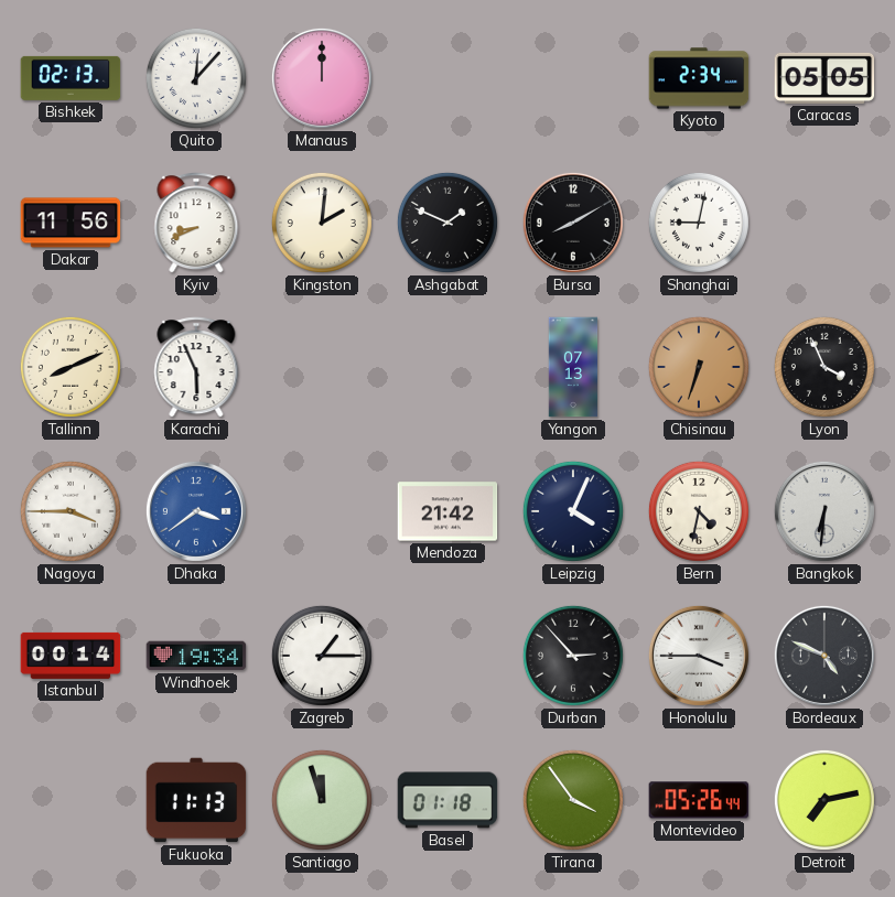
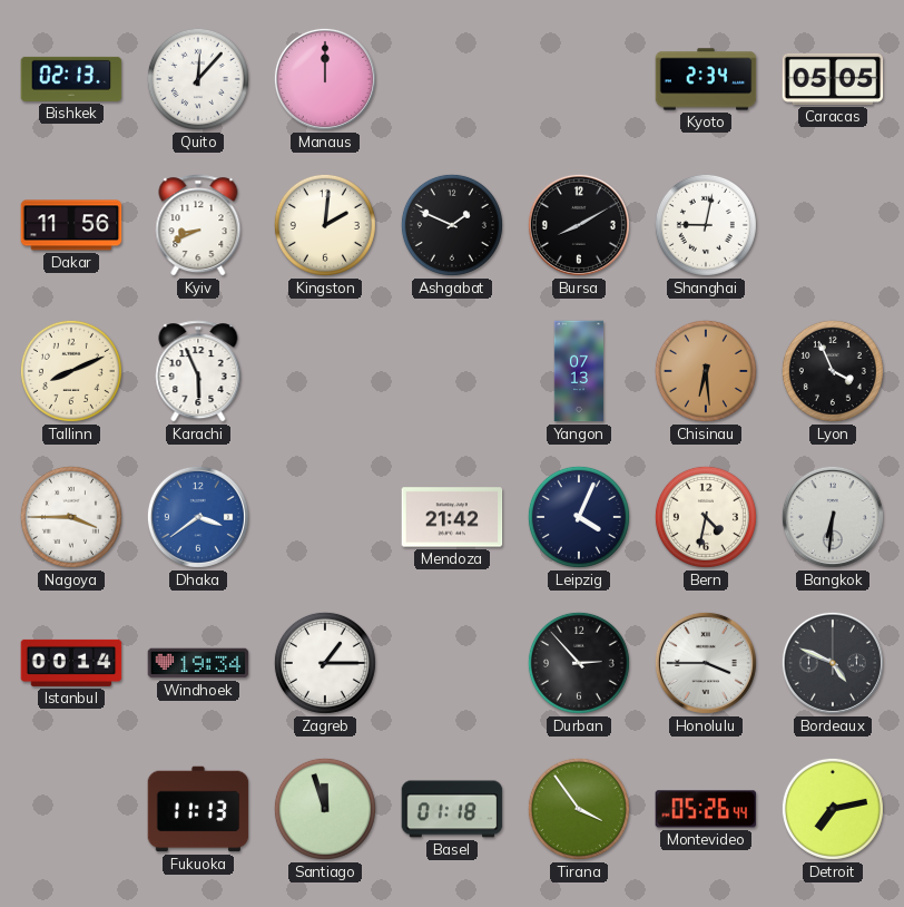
Chisinau: 6:33 -> 6:29
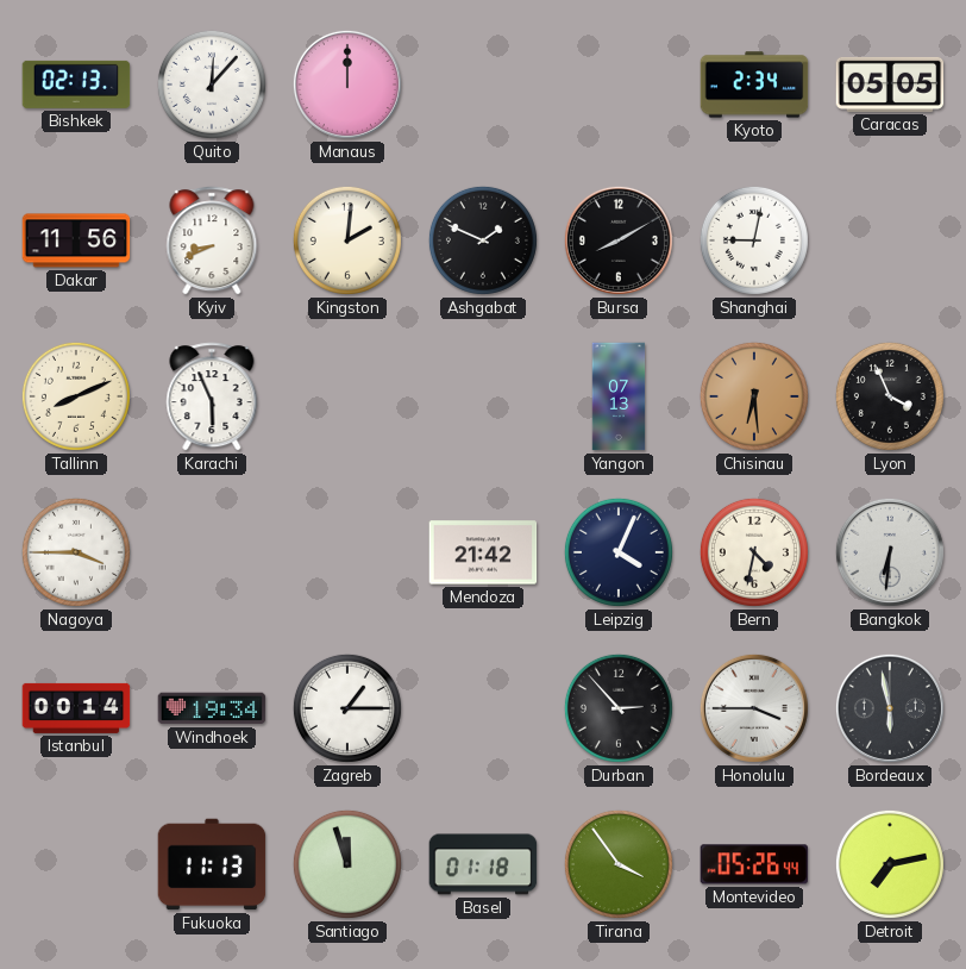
Dhaka: 3:39 -> none
Bordeaux: 4:49 -> 5:58
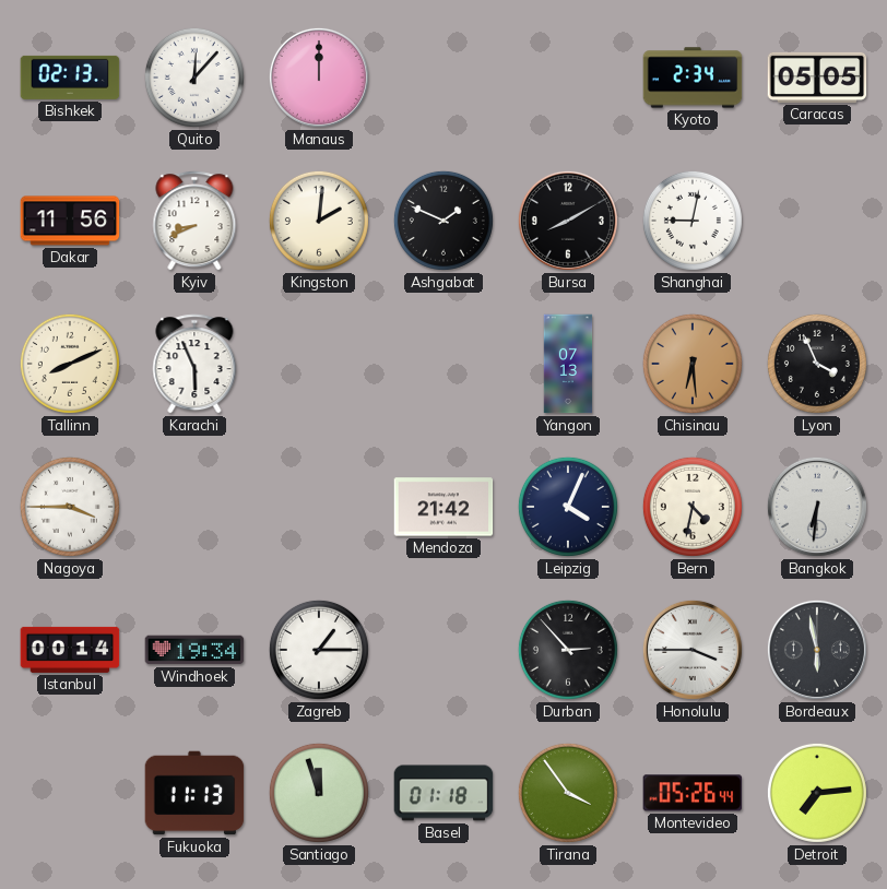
Detroit: 7:13 -> 7:14
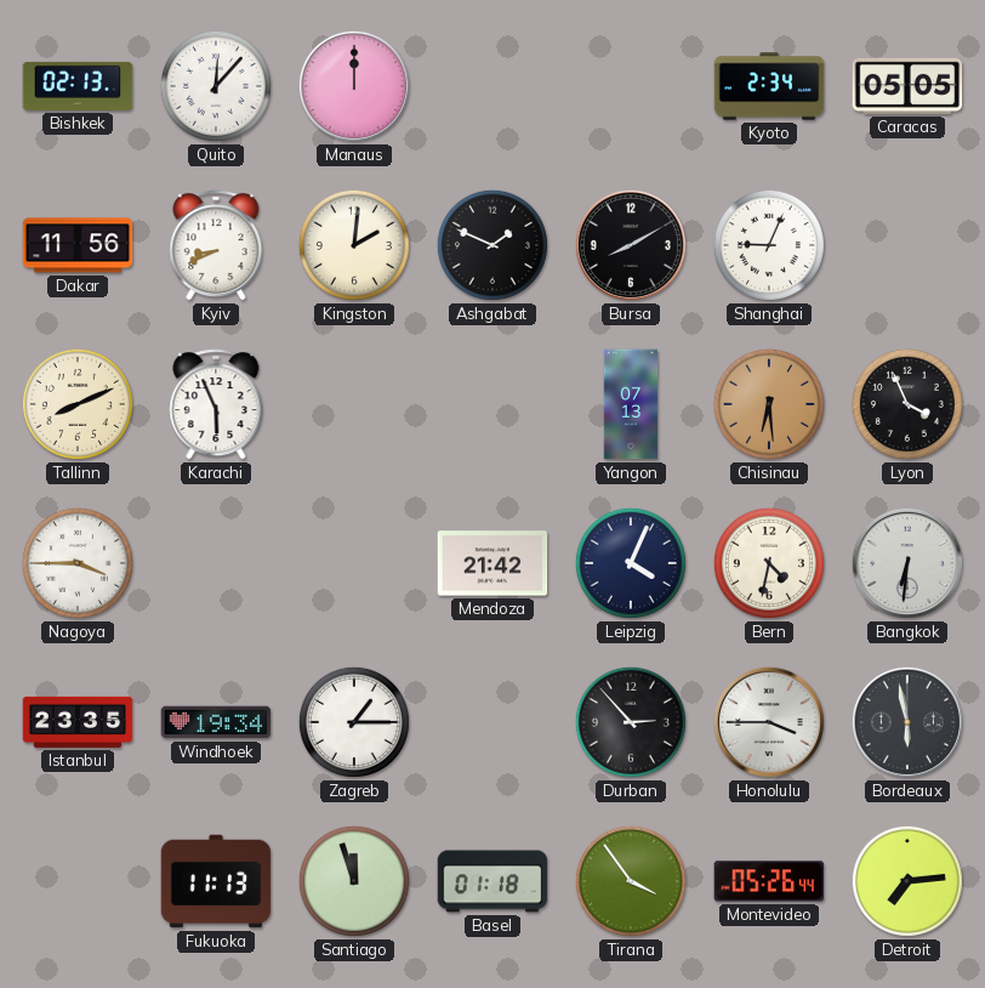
Shanghai: 9:02 -> 9:04
Istanbul: 00:14 -> 23:35
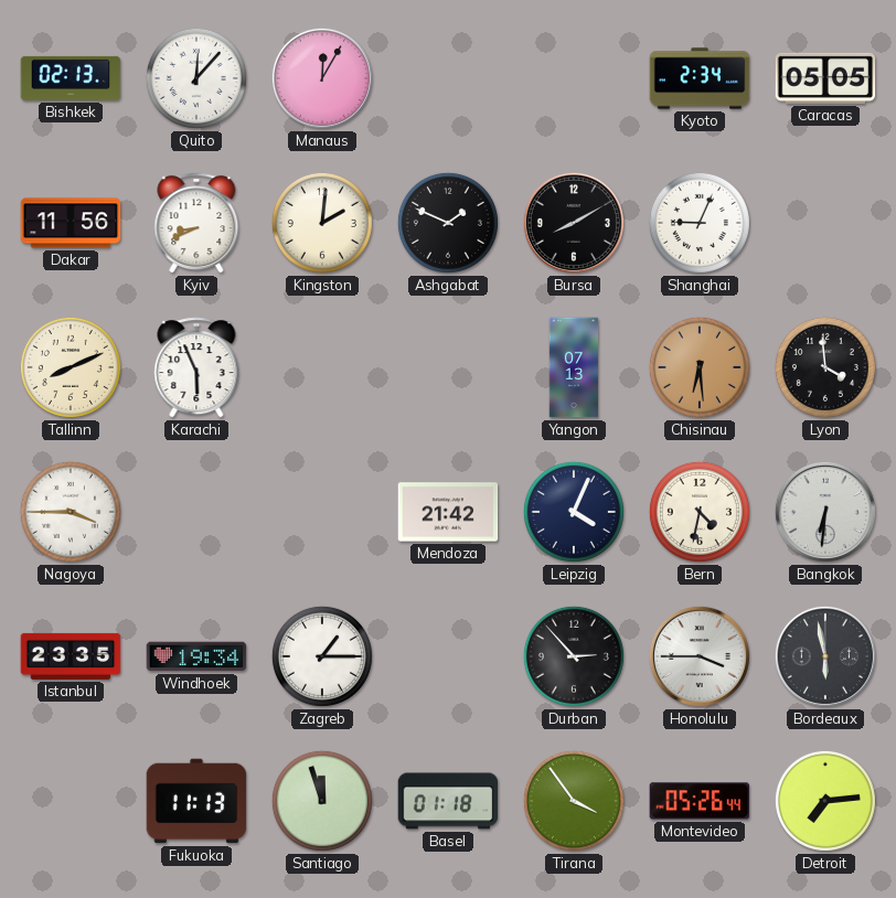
Manaus: 12:00 -> 12:05
Lyon: 3:56 -> 3:59
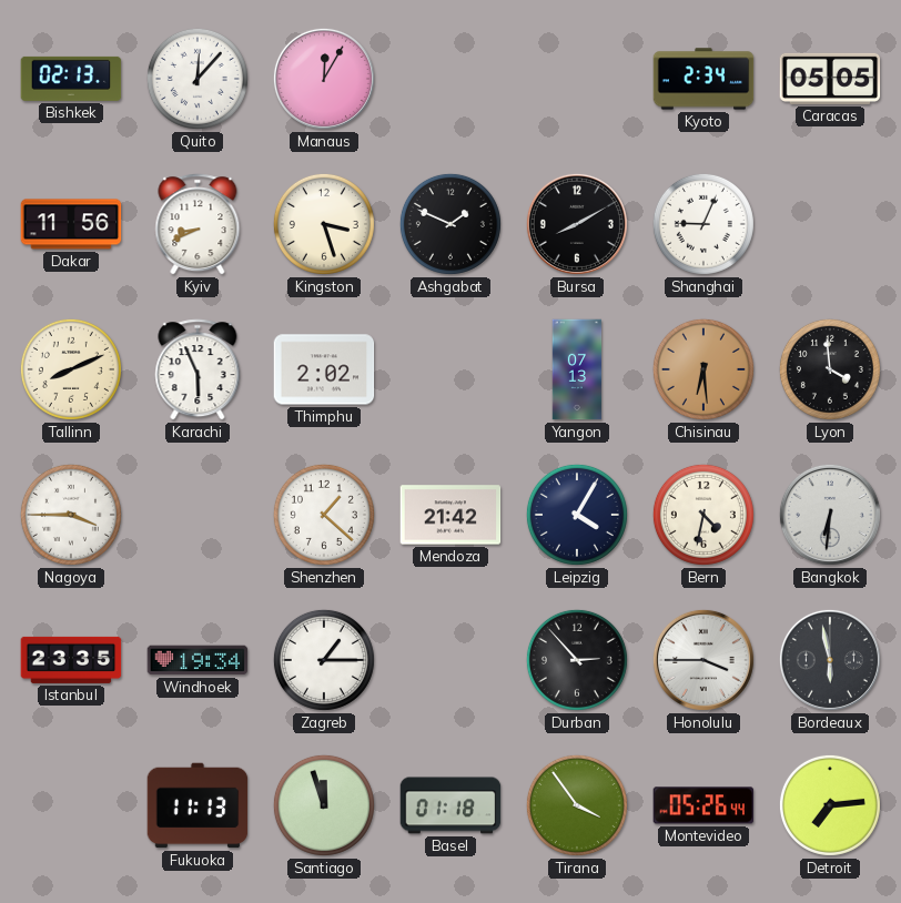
Kingston: 2:01 -> 3:27
Thimphu: none -> 2:02
Shenzhen: none -> 1:22
Leipzig: 4:04 -> 4:05
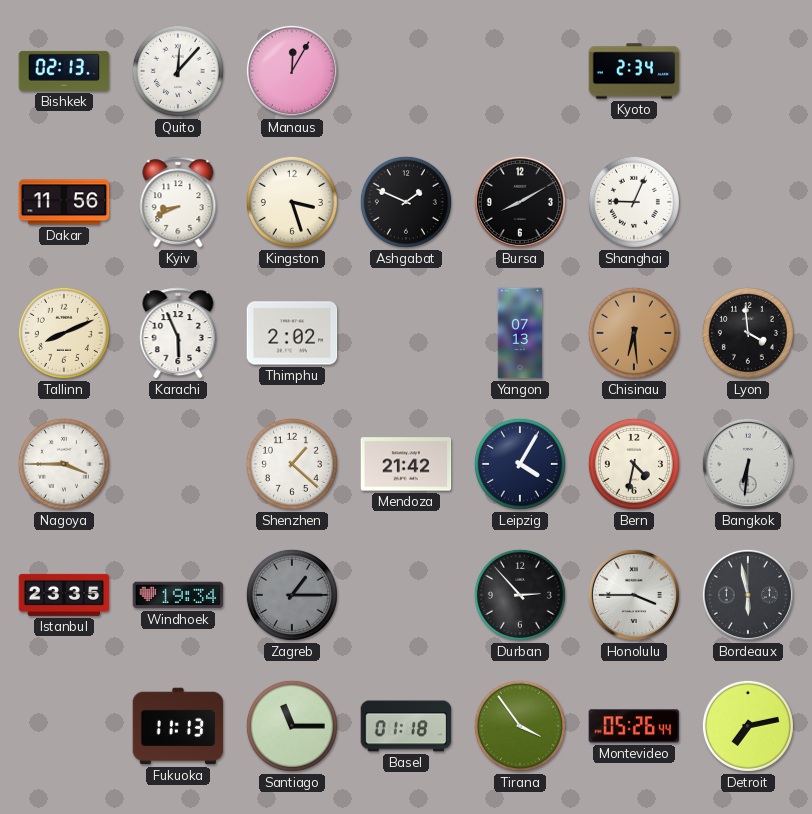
Caracas: 05:05 -> none
Zagreb dial: white -> grey
Santiago: 11:57 -> 11:15
Detroit: 7:14 -> 7:13
